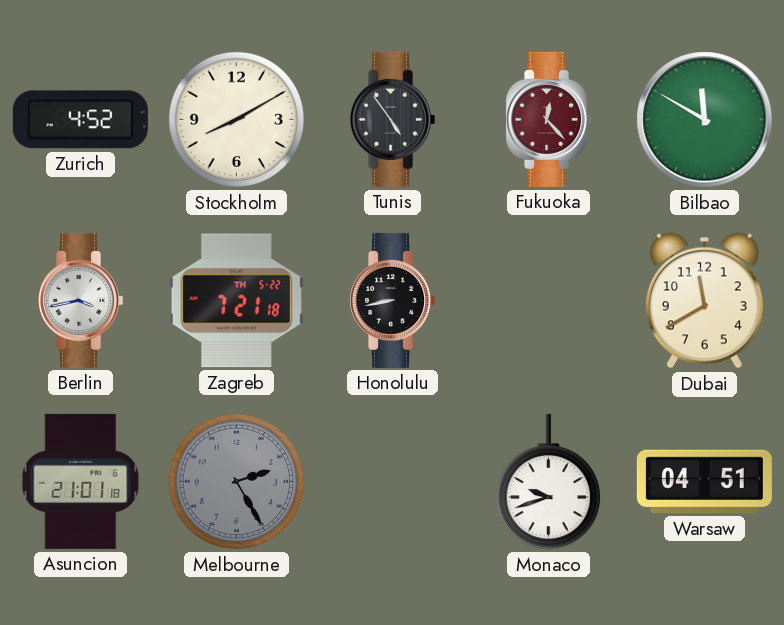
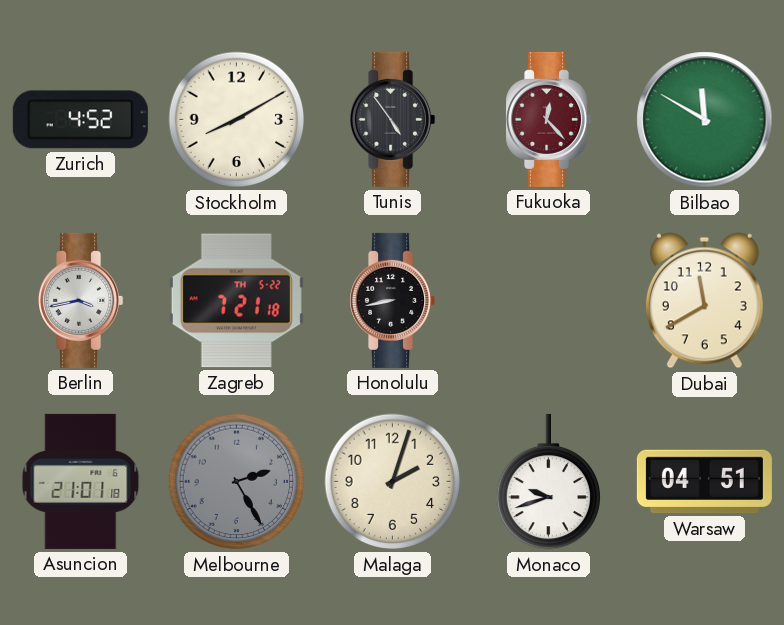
Malaga: none -> 2:03
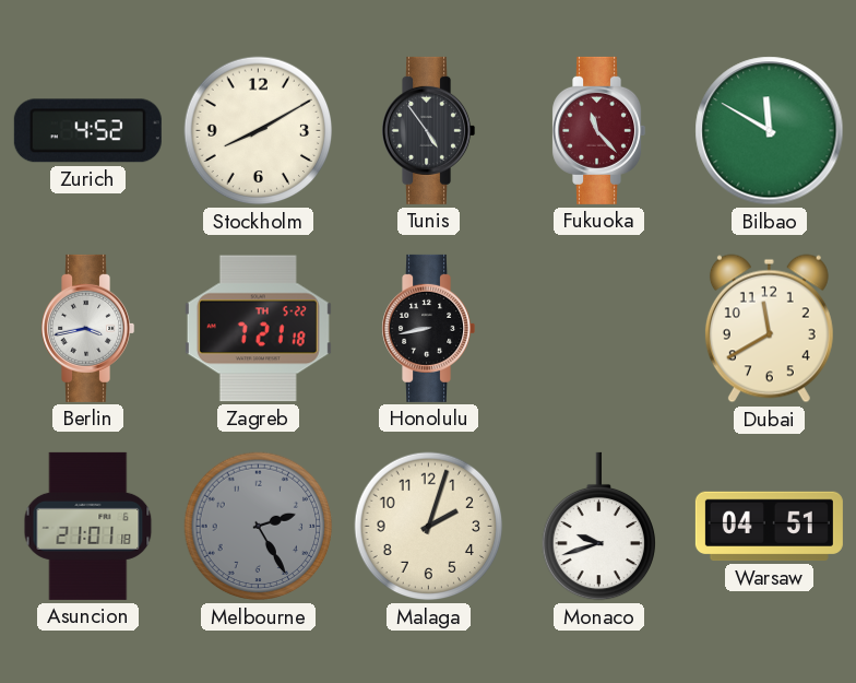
Fukuoka: 12:23 -> 11:23
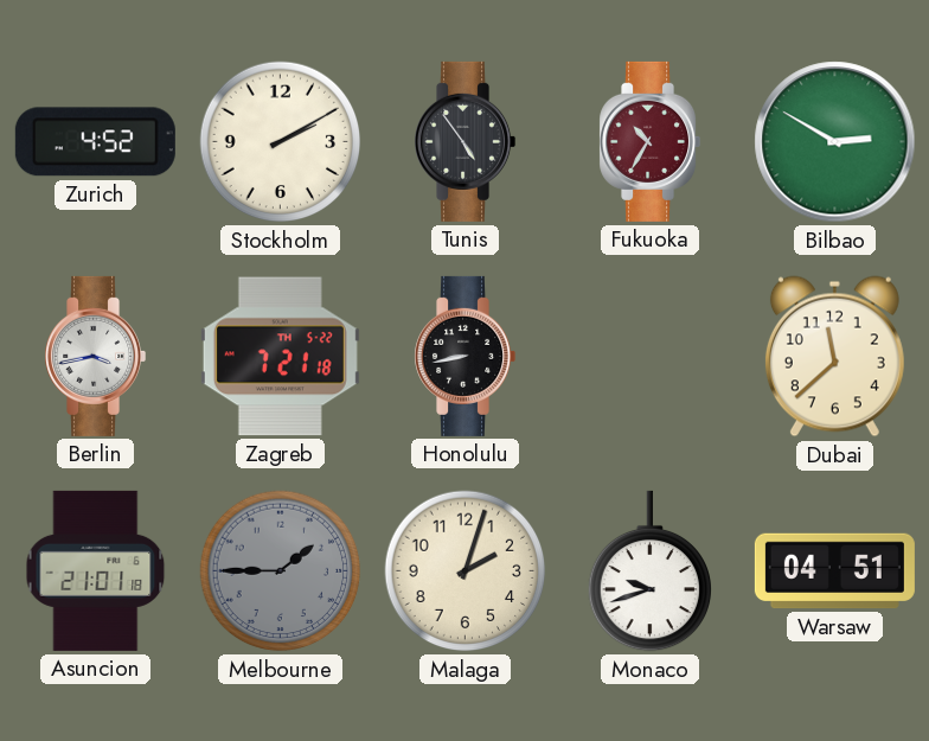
Stockholm: 8:10 -> 2:10
Fukuoka: 11:23 -> 10:35
Bilbao: 11:50 -> 2:50
Dubai: 11:40 -> 11:38
Melbourne: 2:25 -> 1:45
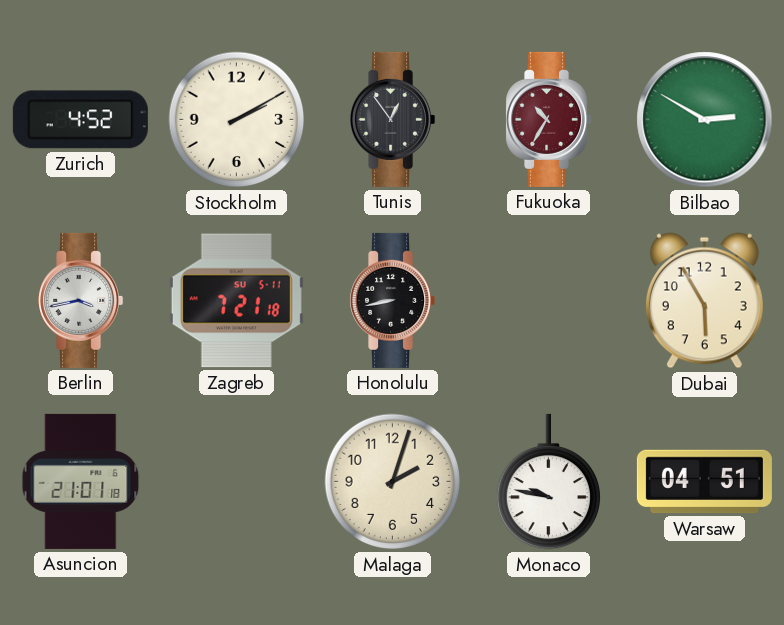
Tunis: 4:54 -> 12:54
Zagreb date: TH 5-22 -> SU 5-11
Dubai: 11:38 -> 5:55
Melbourne: 1:45 -> none
Monaco: 9:42 -> 9:47
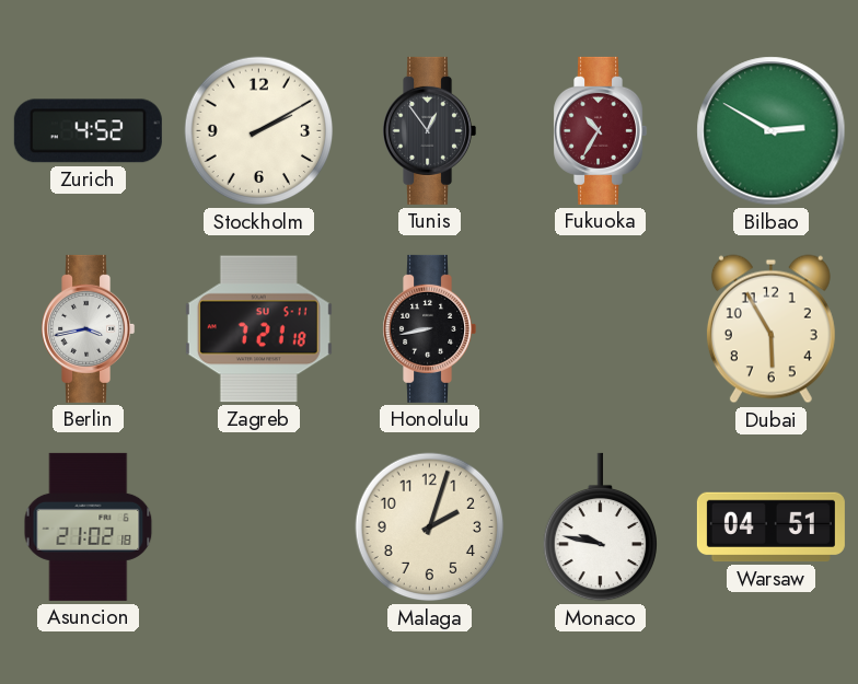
Asuncion: 21:01 -> 21:02
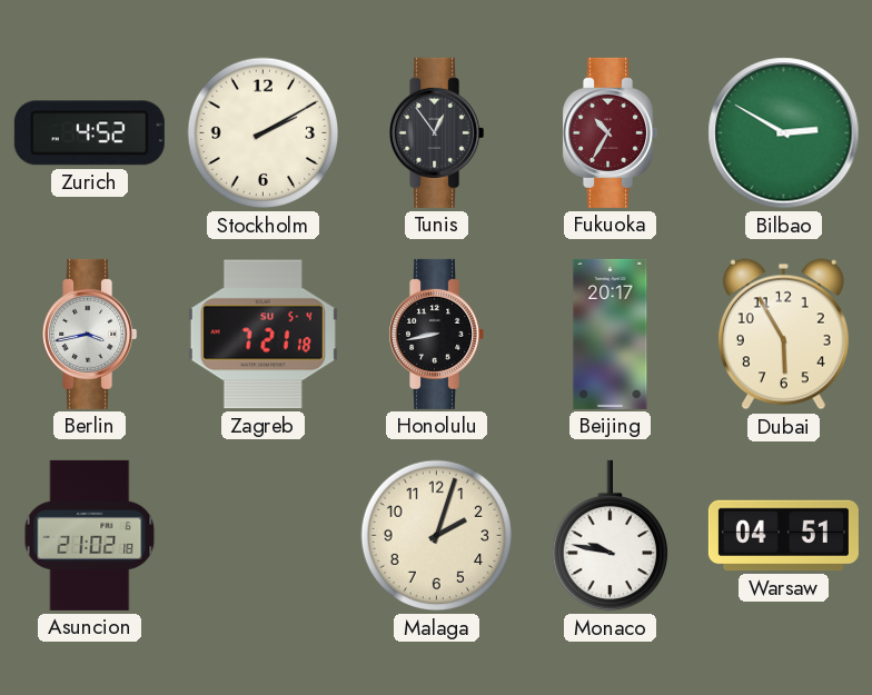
Zagreb date: SU 5-11 -> SU 5-4
Beijing: none -> 20:17
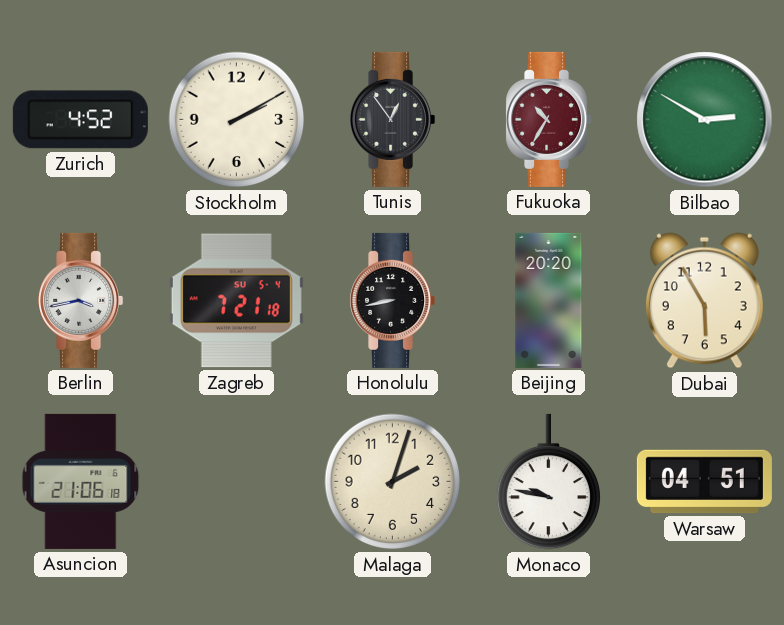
Beijing: 20:17 -> 20:20
Asuncion: 21:02 -> 21:06
